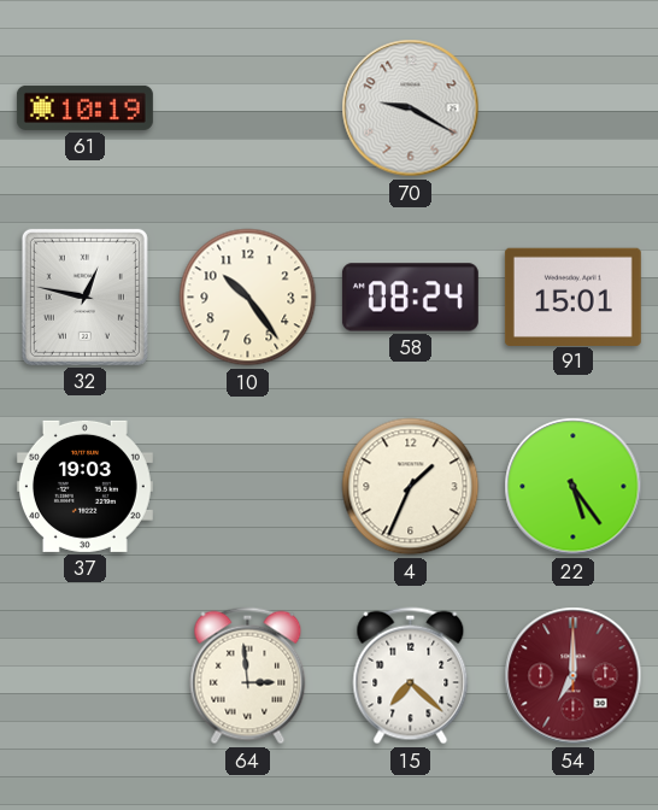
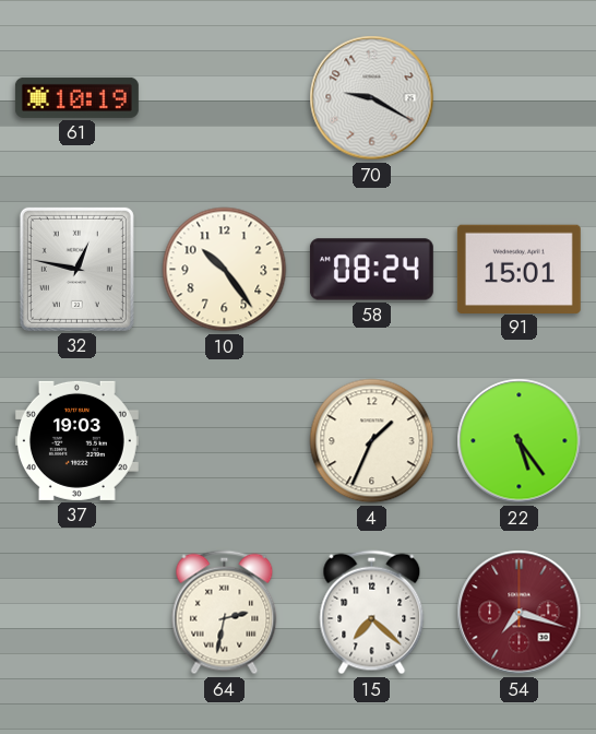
64: 2:59 -> 2:32
54: 7:00 -> 7:18
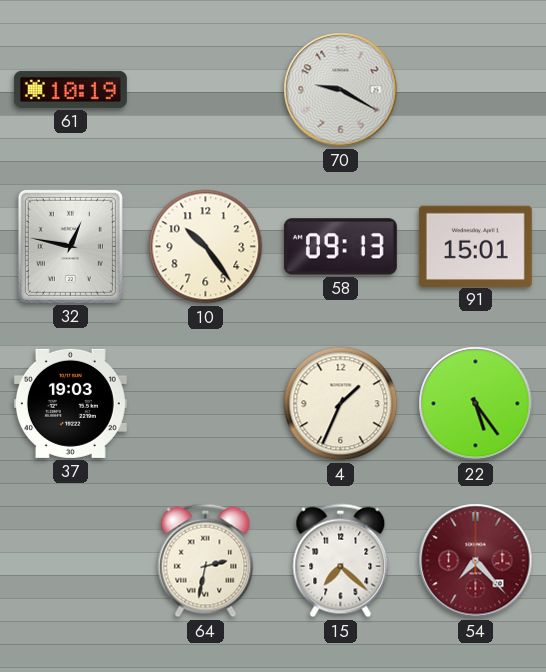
58: 08:24 -> 09:13
54: 7:18 -> 7:23
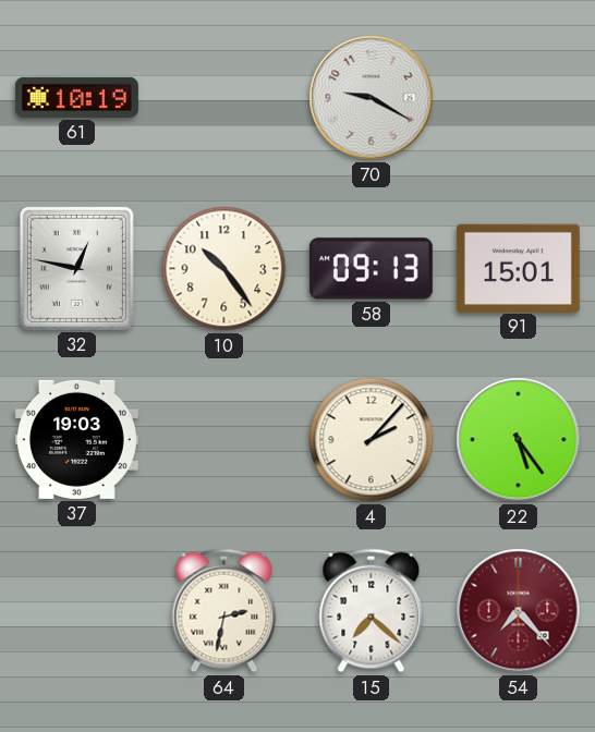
4: 1:34 -> 2:07
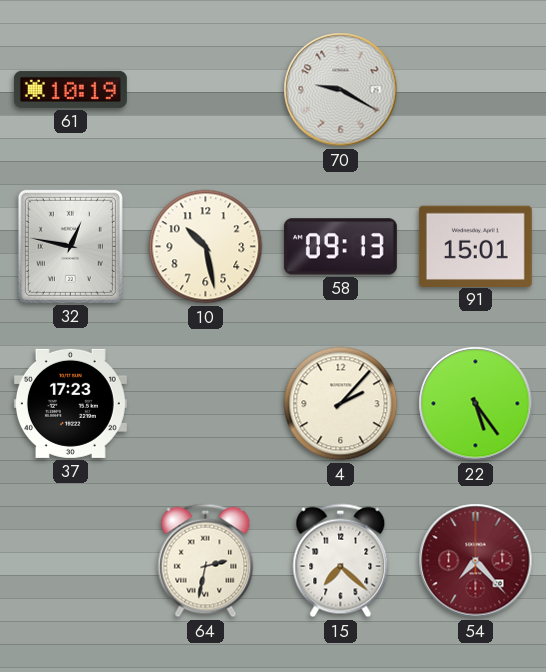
10: 10:24 -> 10:28
37: 19:03 -> 17:23
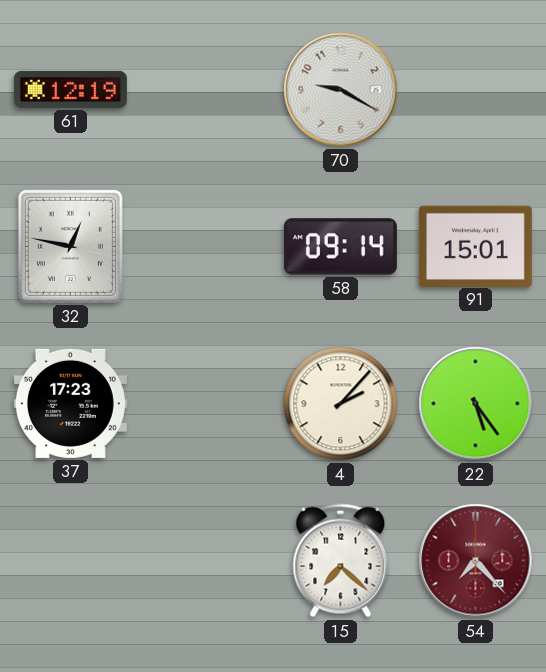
61: 10:19 -> 12:19
10: 10:28 -> none
58: 09:13 -> 09:14
64: 2:32 -> none
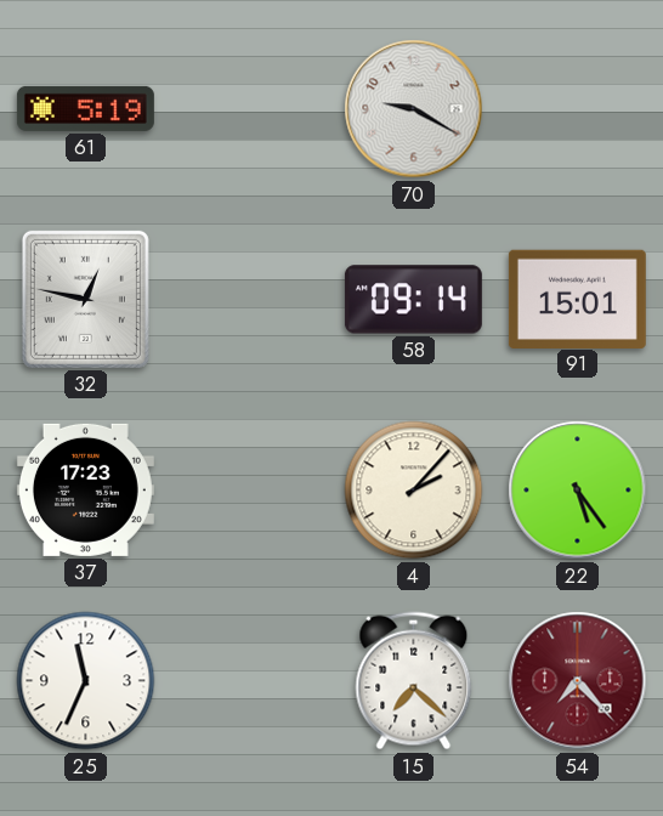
61: 12:19 -> 5:19
25: none -> 11:34
